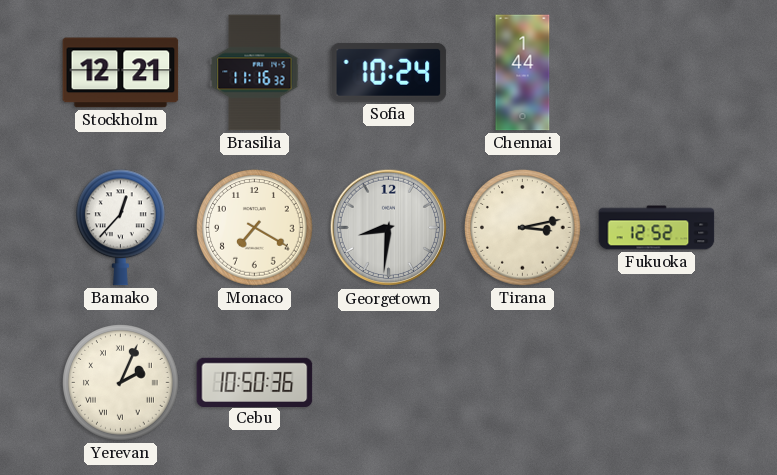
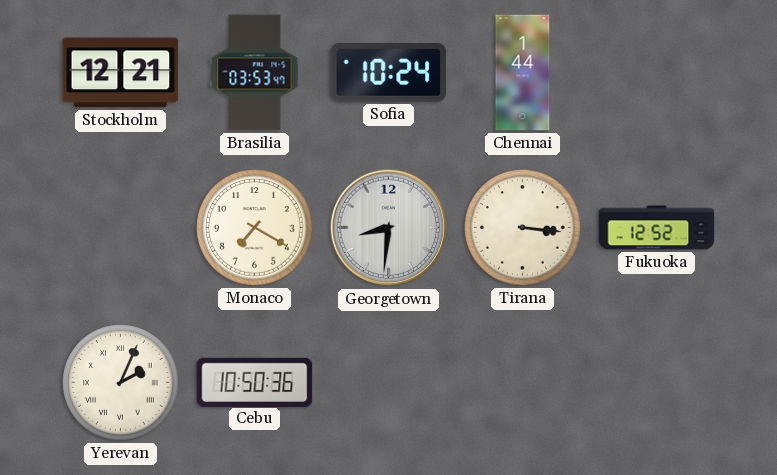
Brasilia: 11:16 -> 03:53
Bamako: 12:37 -> none
Tirana: 3:13 -> 3:16
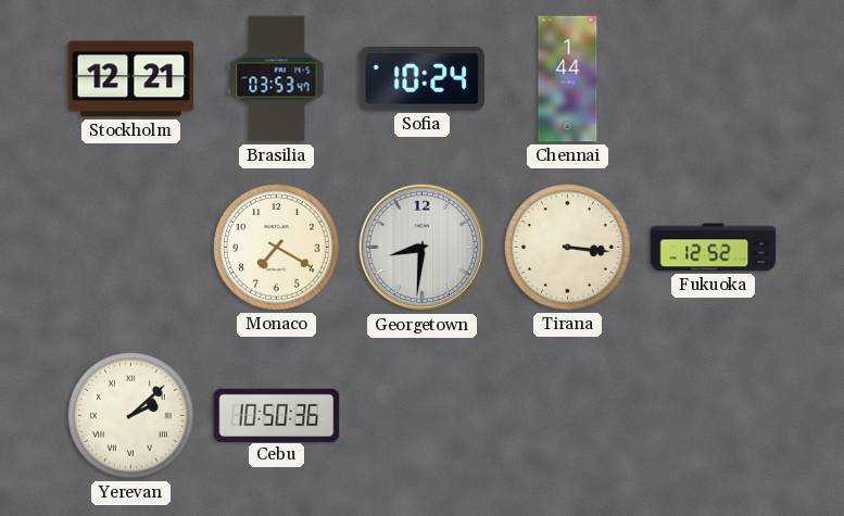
Yerevan: 2:04 -> 2:08
